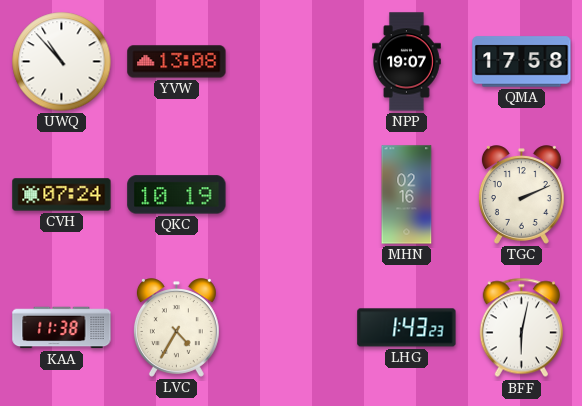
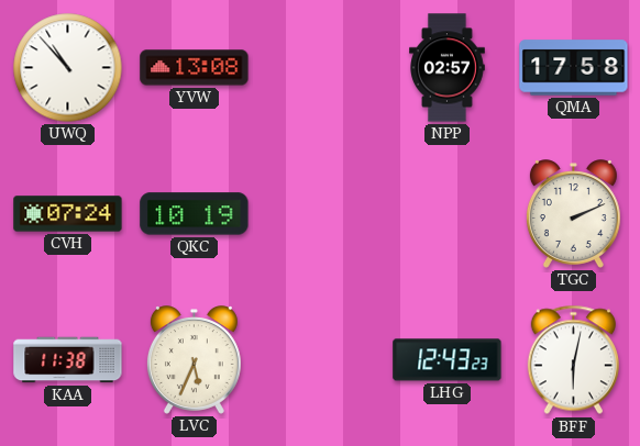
NPP: 19:07 -> 02:57
MHN: 02:16 -> none
LVC: 4:35 -> 5:34
LHG: 1:43 -> 12:43
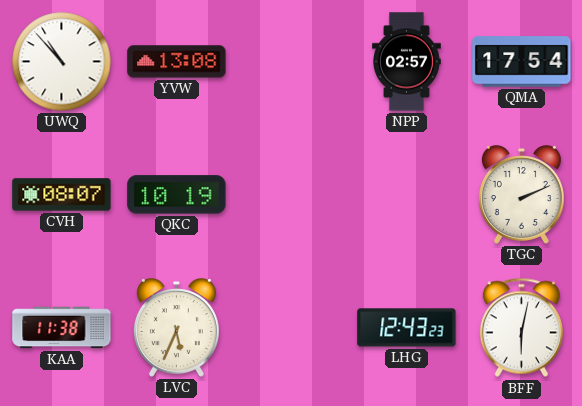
QMA: 17:58 -> 17:54
CVH: 07:24 -> 08:07
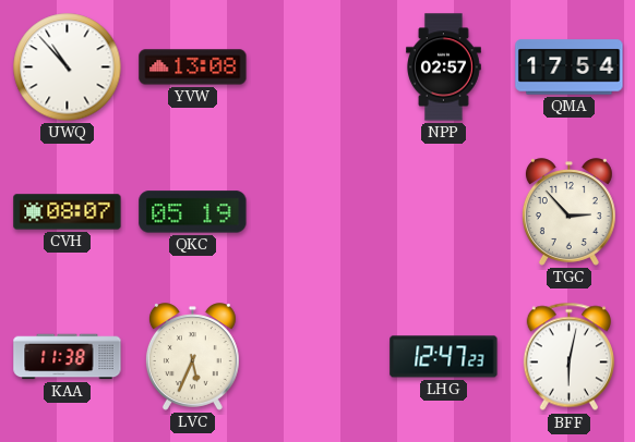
QKC: 10:19 -> 05:19
TGC: 2:11 -> 2:53
LHG: 12:43 -> 12:47
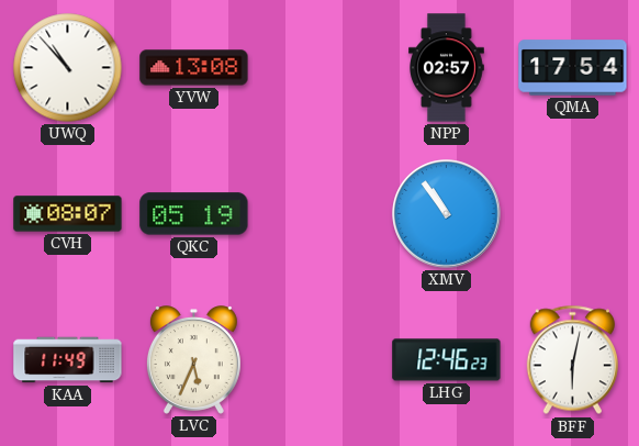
XMV: none -> 10:54
TGC: 2:53 -> none
KAA: 11:38 -> 11:49
LHG: 12:47 -> 12:46
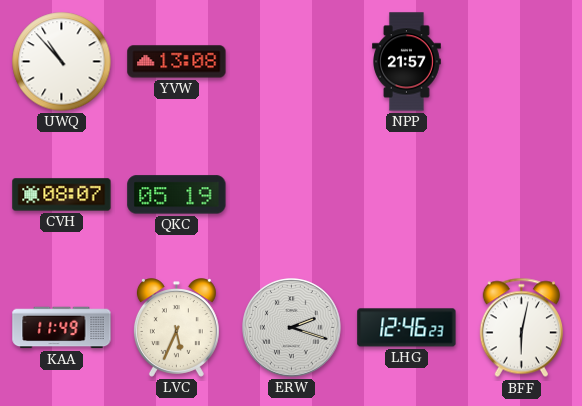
NPP: 02:57 -> 21:57
QMA: 17:54 -> none
XMV: 10:54 -> none
ERW: none -> 2:18
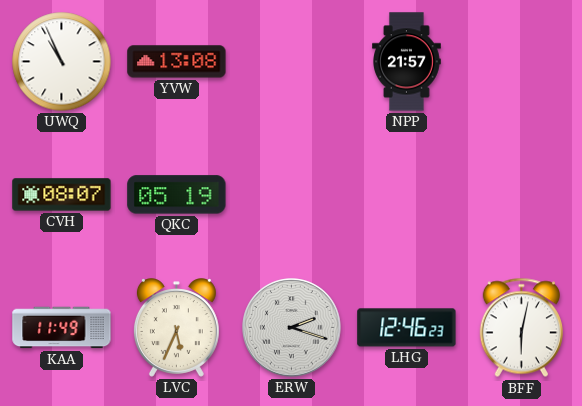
UWQ: 10:53 -> 10:56
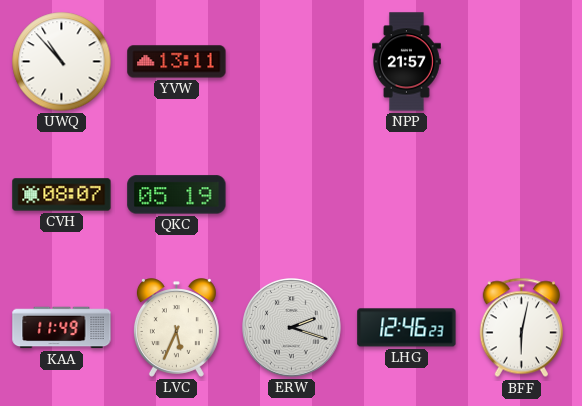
UWQ: 10:56 -> 10:53
YVW: 13:08 -> 13:11
